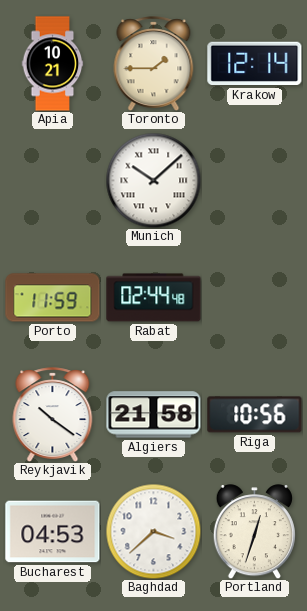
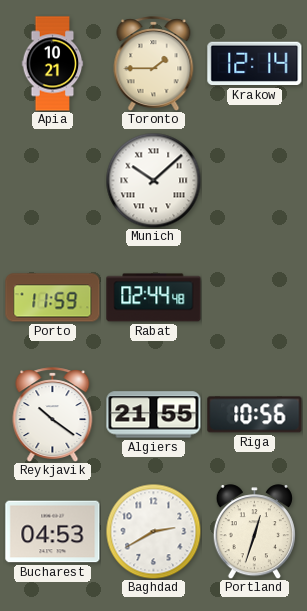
Algiers: 21:58 -> 21:55
Baghdad: 3:38 -> 2:40
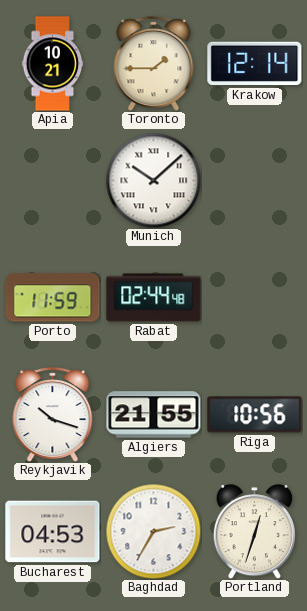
Reykjavik: 10:21 -> 10:18
Baghdad: 2:40 -> 2:35
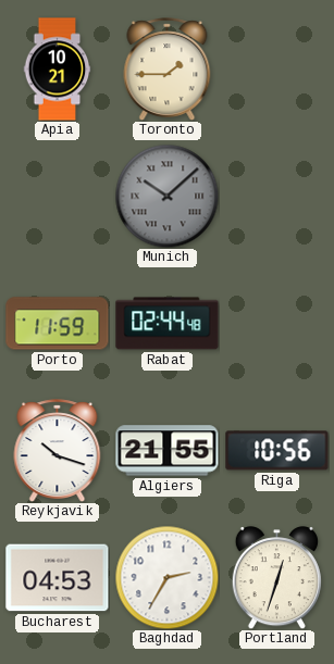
Krakow: 12:14 -> none
Munich dial: white -> grey
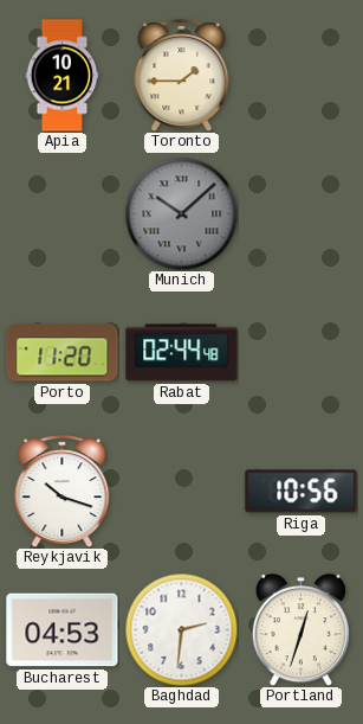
Porto: 11:59 -> 11:20
Algiers: 21:55 -> none
Baghdad: 2:35 -> 2:31
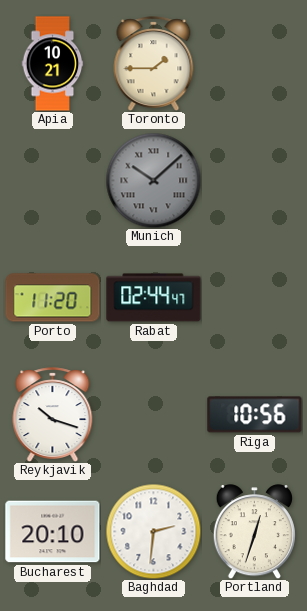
Rabat: 02:44:48 -> 02:44:47
Bucharest: 04:53 -> 20:10
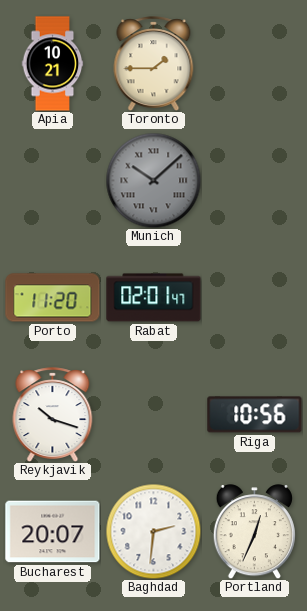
Rabat: 02:44 -> 02:01
Bucharest: 20:10 -> 20:07
Portland: 12:33 -> 12:34
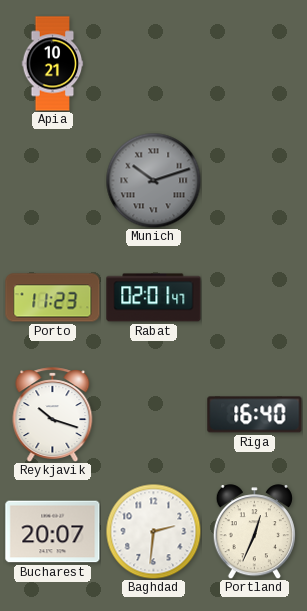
Toronto: 1:45 -> none
Munich: 10:08 -> 10:12
Porto: 11:20 -> 11:23
Riga: 10:56 -> 16:40
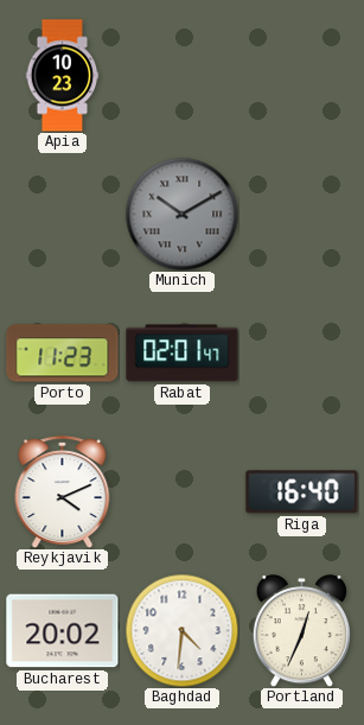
Apia: 10:21 -> 10:23
Munich: 10:12 -> 10:10
Reykjavik: 10:18 -> 4:11
Bucharest: 20:07 -> 20:02
Baghdad: 2:31 -> 4:31
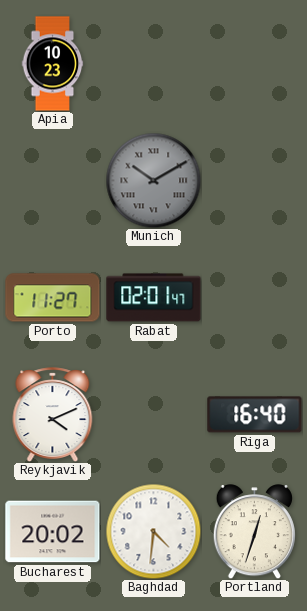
Porto: 11:23 -> 11:27
Portland: 12:34 -> 12:33
